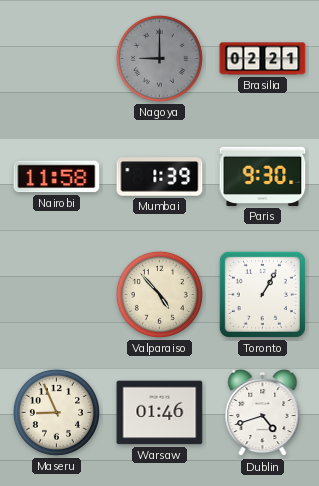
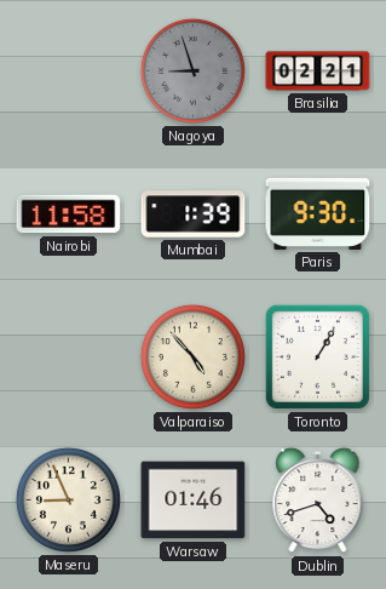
Nagoya: 9:00 -> 8:57
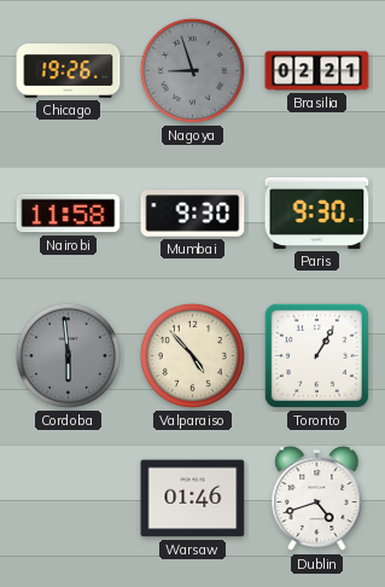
Chicago: none -> 19:26
Mumbai: 1:39 -> 9:30
Cordoba: none -> 5:59
Maseru: 8:56 -> none
